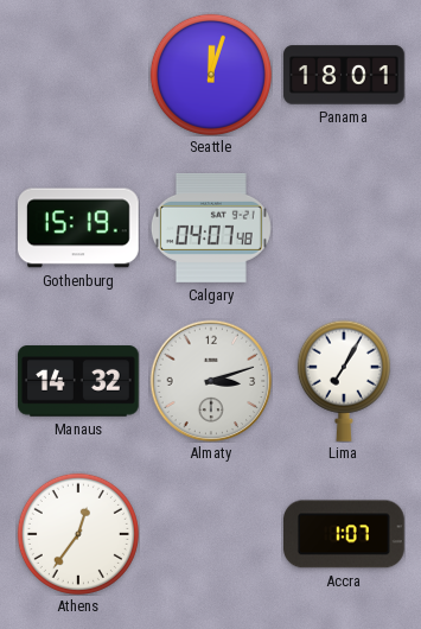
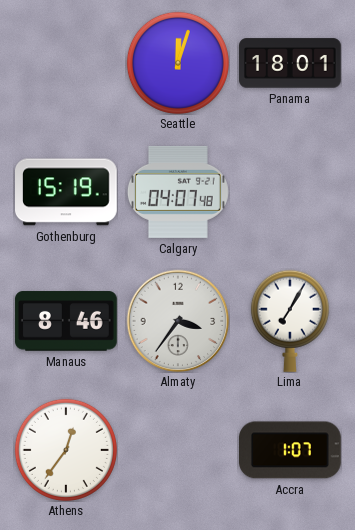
Manaus: 14:32 -> 8:46
Almaty: 3:12 -> 3:36
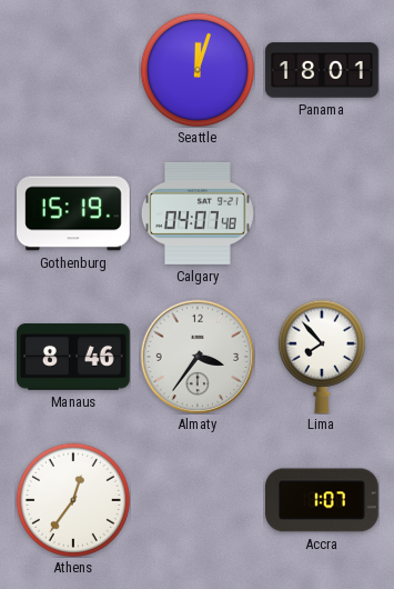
Lima: 7:05 -> 7:53
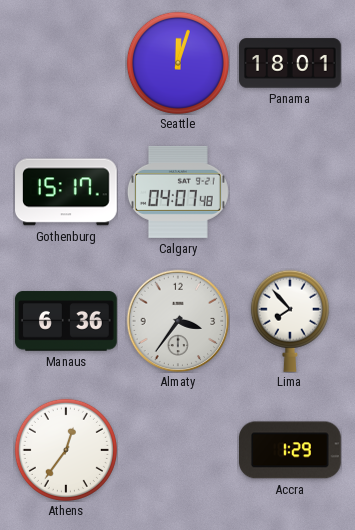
Gothenburg: 15:19 -> 15:17
Manaus: 8:46 -> 6:36
Accra: 1:07 -> 1:29
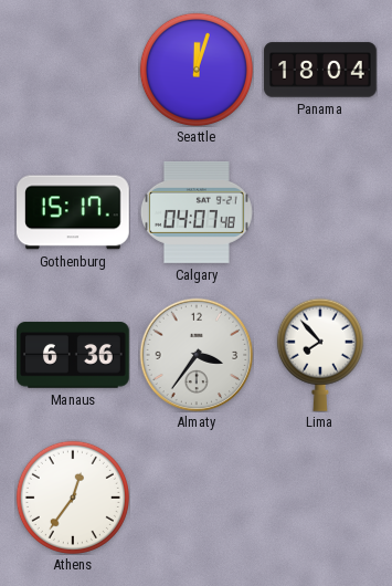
Panama: 18:01 -> 18:04
Accra: 1:29 -> none
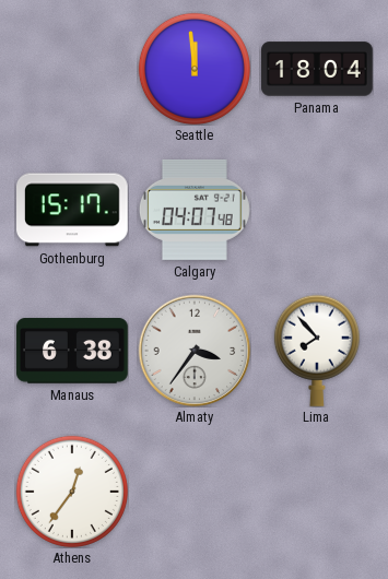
Seattle: 12:03 -> 11:59
Manaus: 6:36 -> 6:38
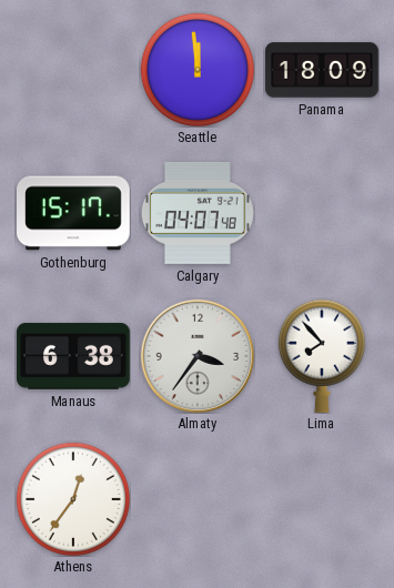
Panama: 18:04 -> 18:09
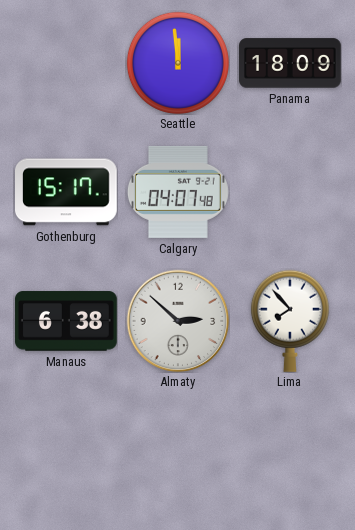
Almaty: 3:36 -> 2:52
Athens: 12:36 -> none
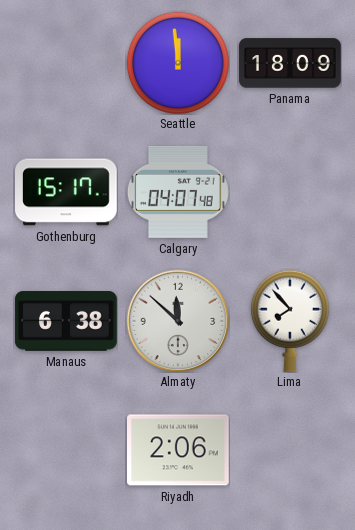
Almaty: 2:52 -> 11:52
Riyadh: none -> 2:06
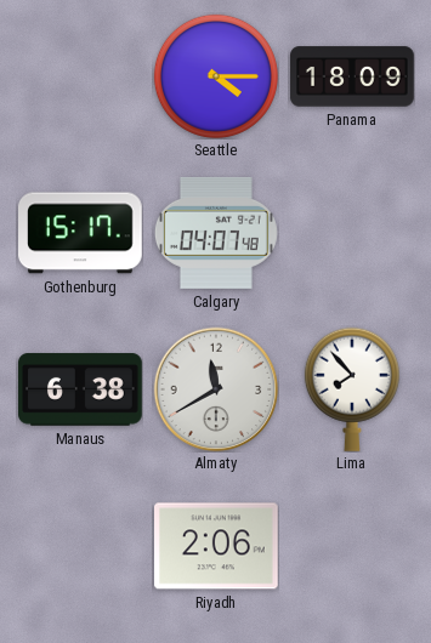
Seattle: 11:59 -> 4:15
Almaty: 11:52 -> 11:40
